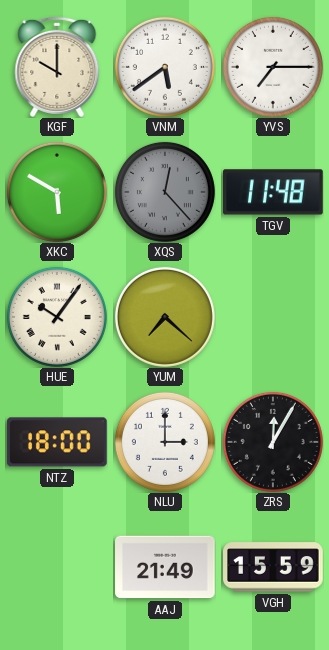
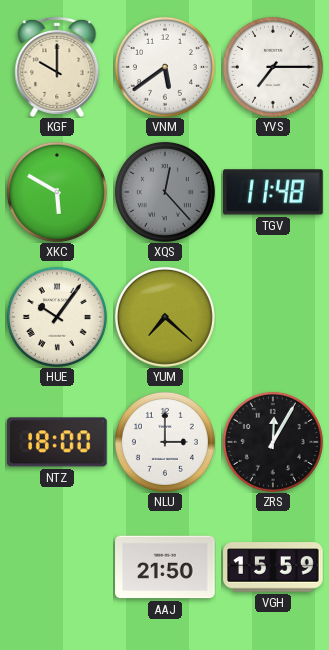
AAJ: 21:49 -> 21:50
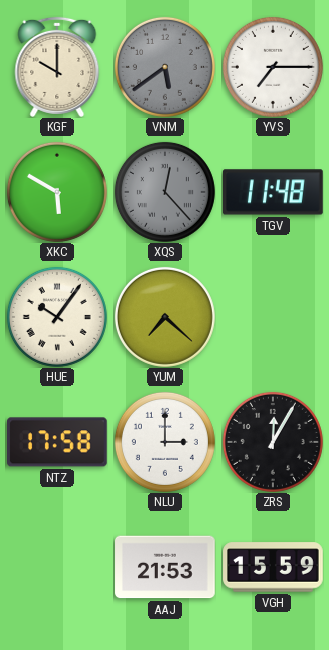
VNM dial: white -> grey
NTZ: 18:00 -> 17:58
AAJ: 21:50 -> 21:53
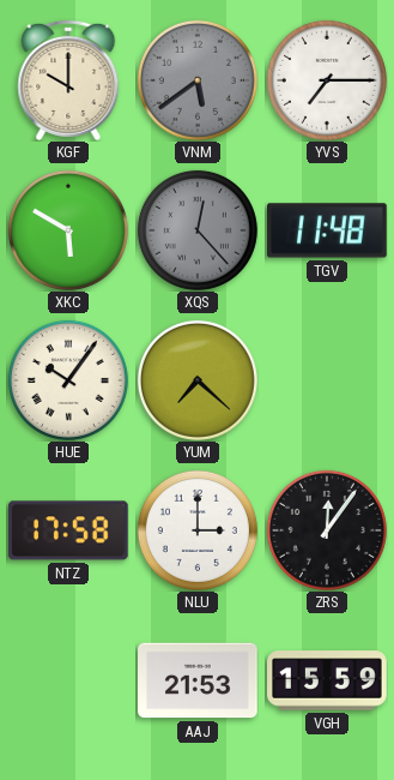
ZRS: 12:05 -> 12:06
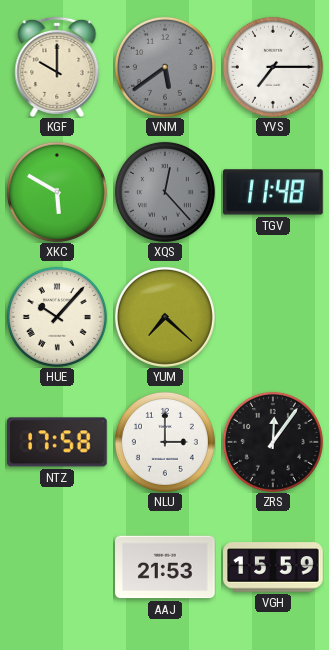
HUE: 10:06 -> 10:07
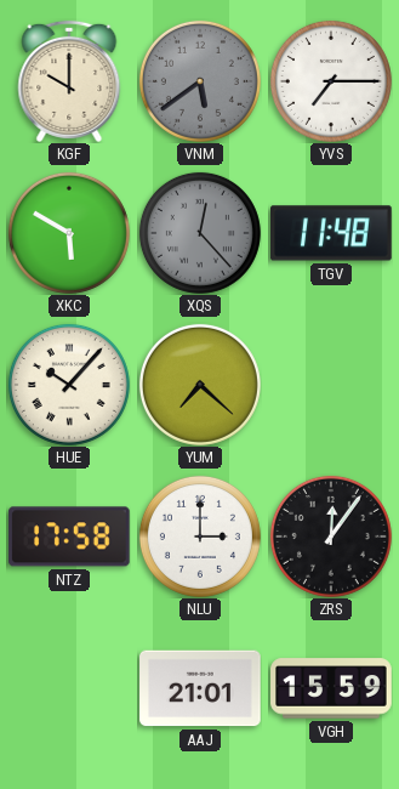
AAJ: 21:53 -> 21:01
